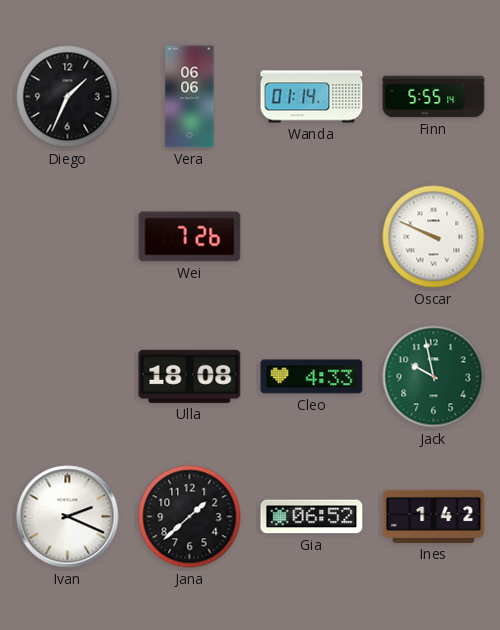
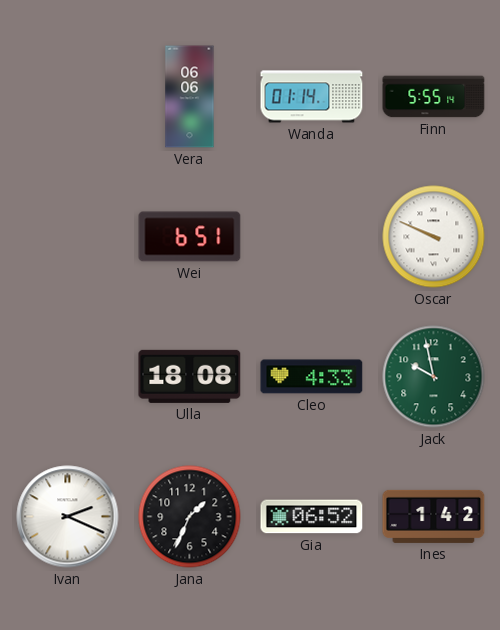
Diego: 1:34 -> none
Wei: 7:26 -> 6:51
Jana: 1:38 -> 1:34
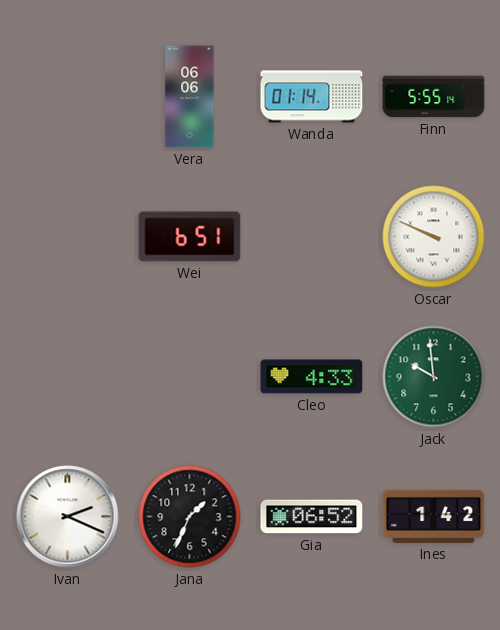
Ulla: 18:08 -> none
Jack: 9:58 -> 9:59
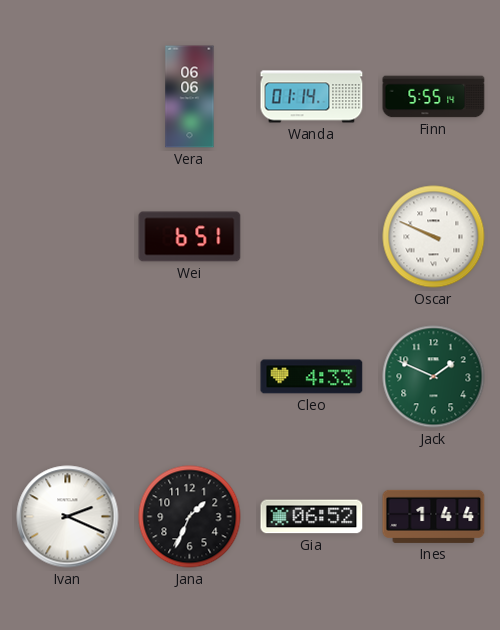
Jack: 9:59 -> 1:49
Ines: 1:42 -> 1:44
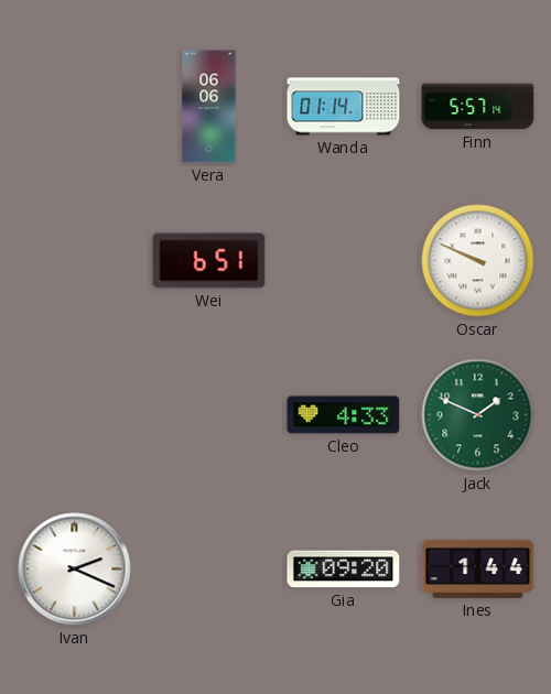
Finn: 5:55 -> 5:57
Jana: 1:34 -> none
Gia: 06:52 -> 09:20
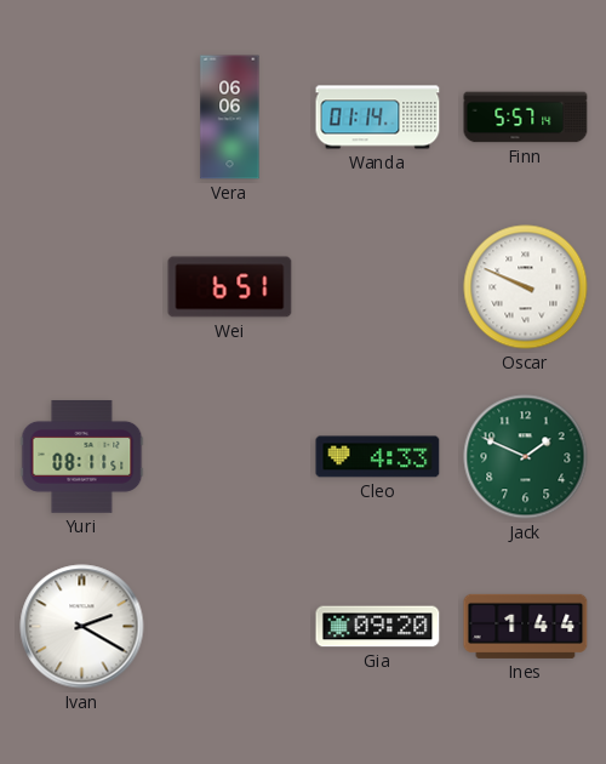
Yuri: none -> 08:11
Ivan: 2:19 -> 2:20
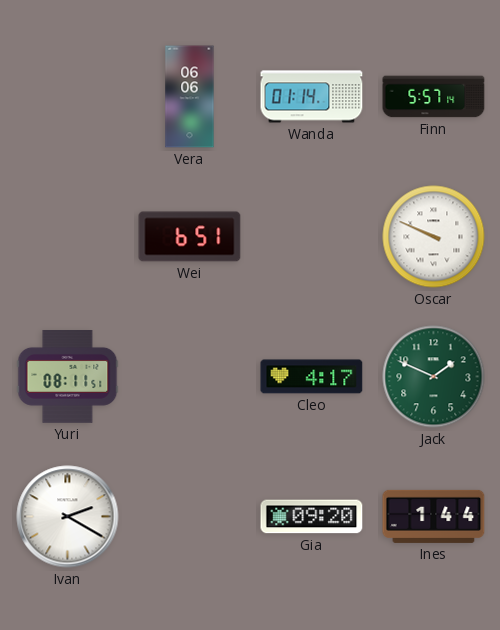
Cleo: 4:33 -> 4:17
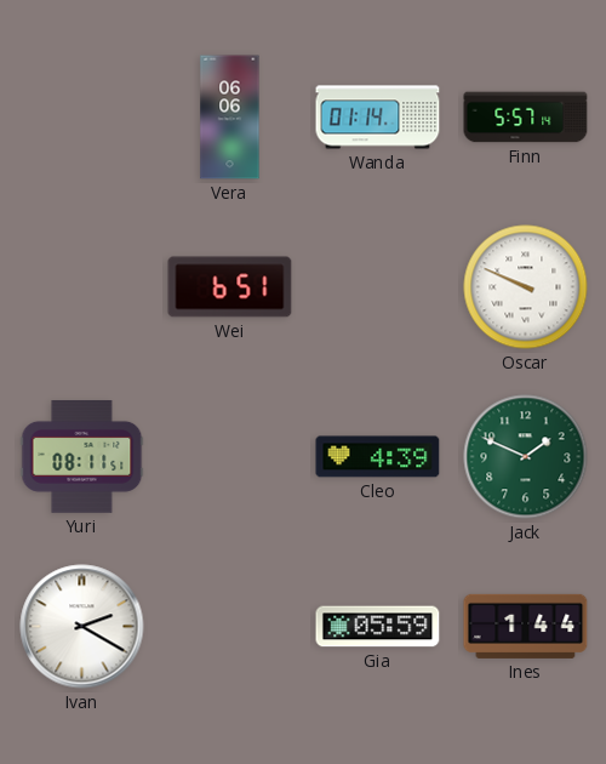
Cleo: 4:17 -> 4:39
Gia: 09:20 -> 05:59
